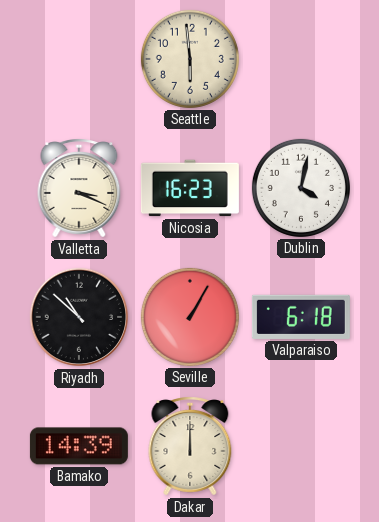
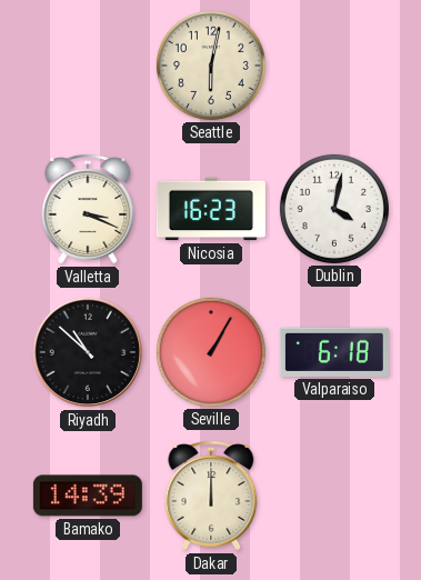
Seattle: 5:59 -> 6:02
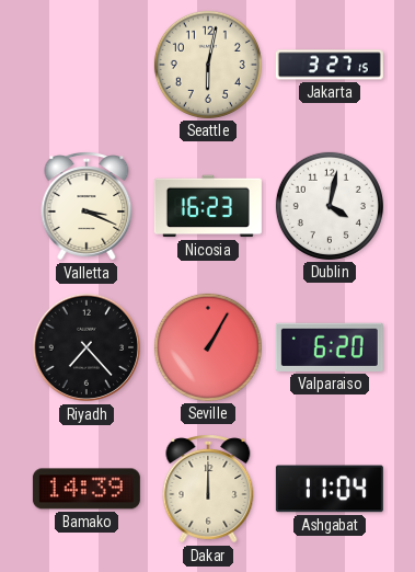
Jakarta: none -> 3:27
Riyadh: 10:52 -> 7:23
Valparaiso: 6:18 -> 6:20
Ashgabat: none -> 11:04
